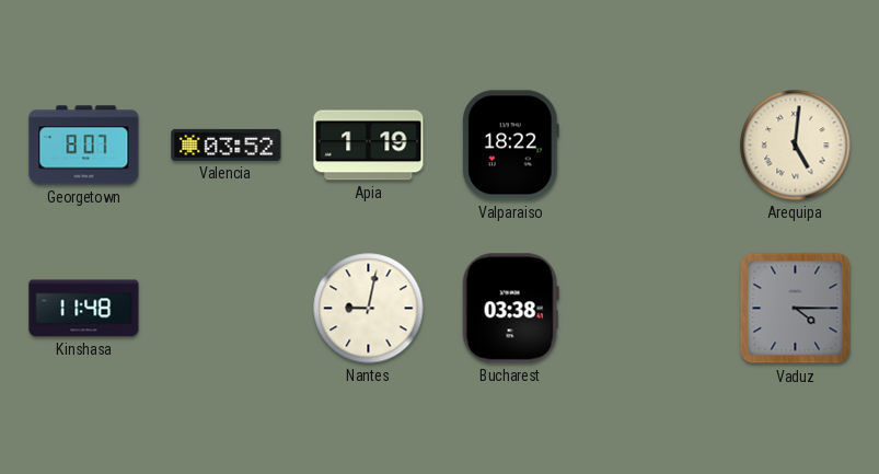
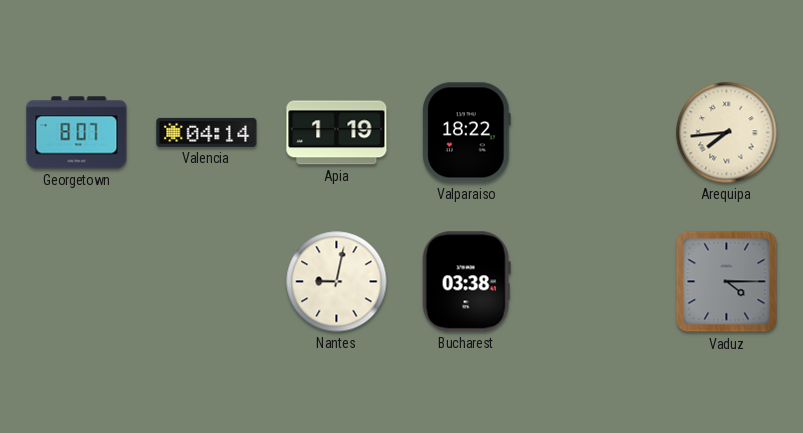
Valencia: 03:52 -> 04:14
Arequipa: 5:01 -> 7:44
Kinshasa: 11:48 -> none
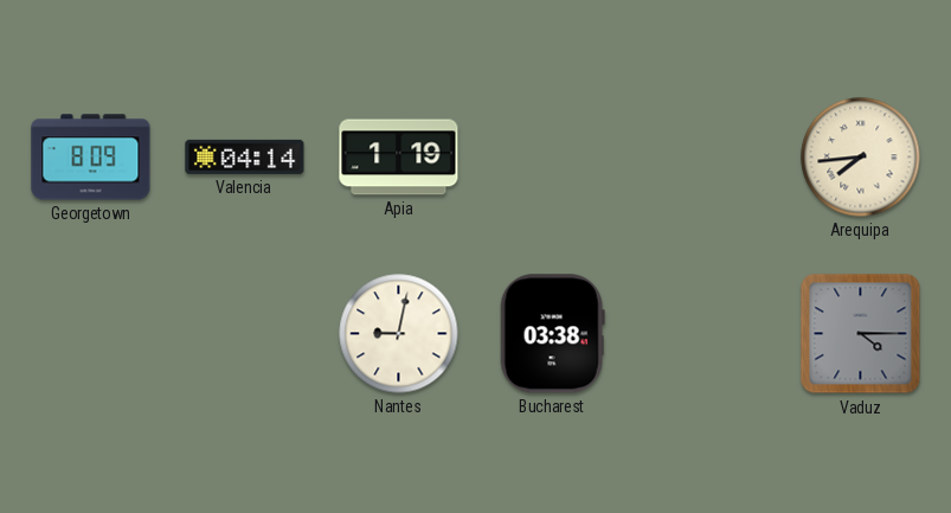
Georgetown: 8:07 -> 8:09
Valparaiso: 18:22 -> none
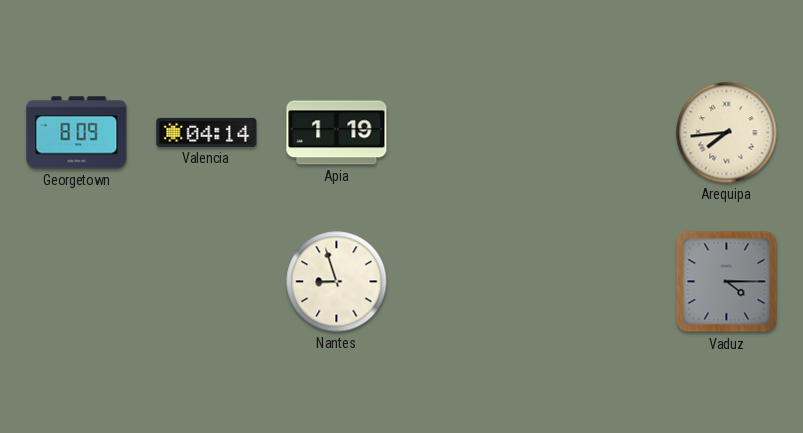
Nantes: 9:02 -> 8:57
Bucharest: 03:38 -> none
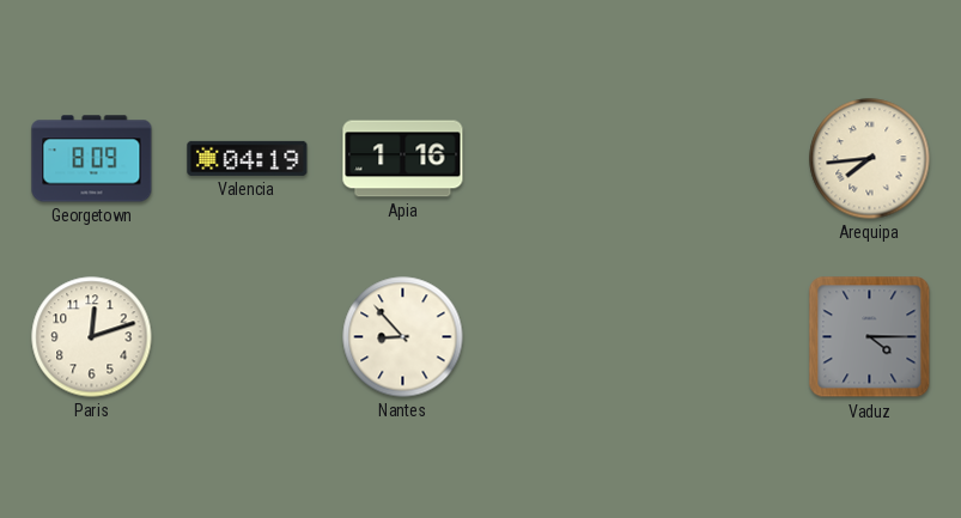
Valencia: 04:14 -> 04:19
Apia: 1:19 -> 1:16
Paris: none -> 12:12
Nantes: 8:57 -> 8:53
